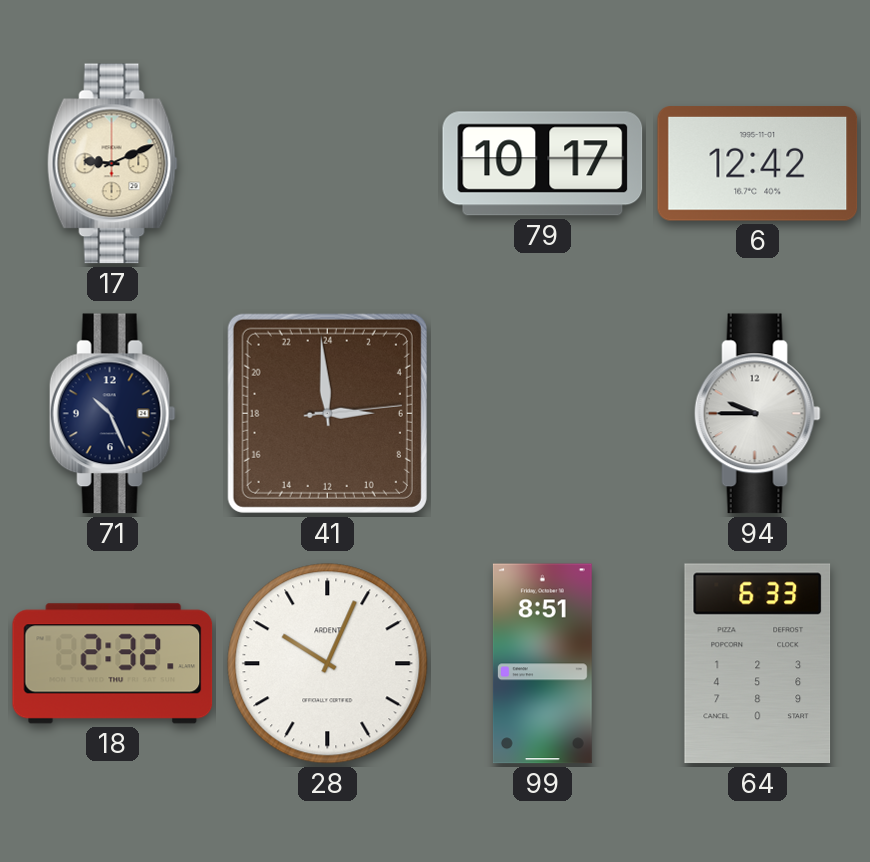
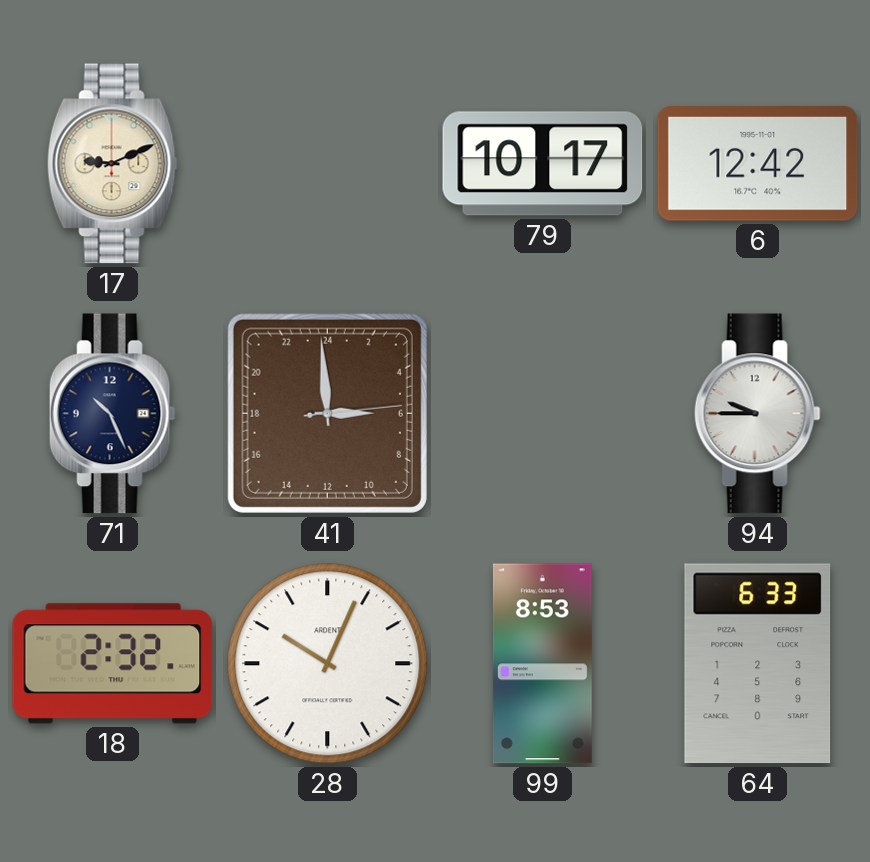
99: 8:51 -> 8:53
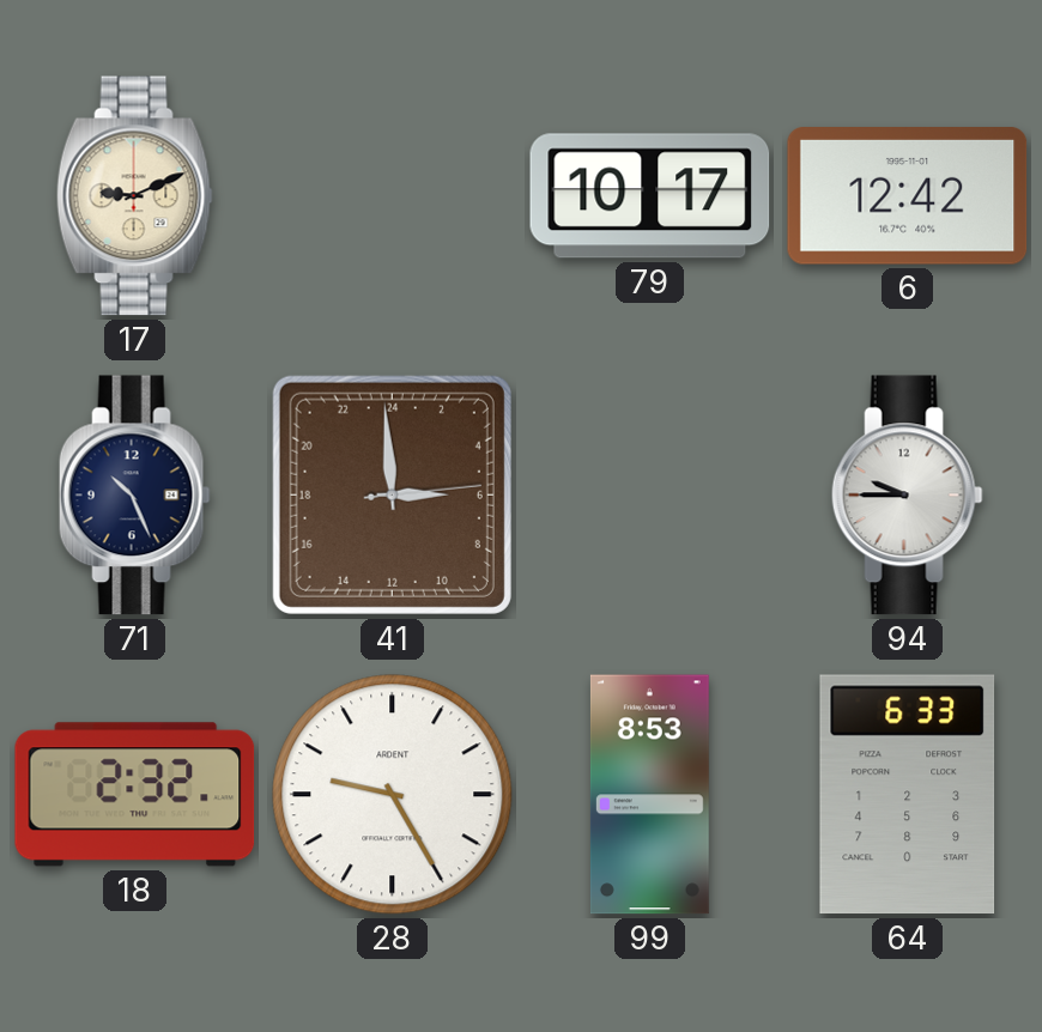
28: 10:04 -> 9:25
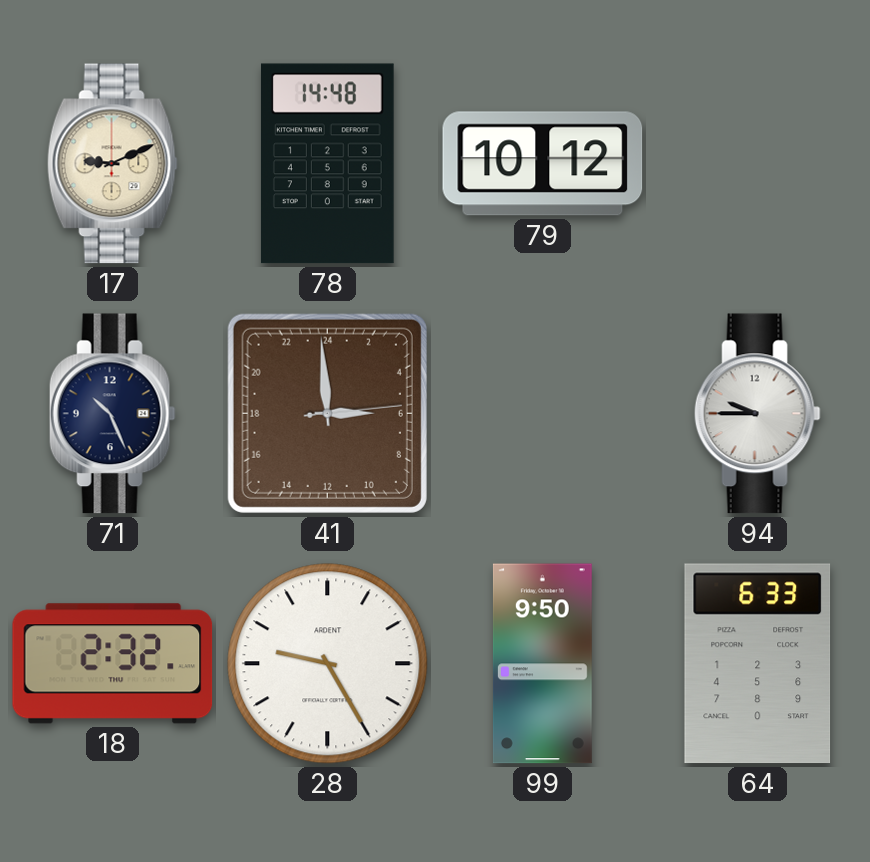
78: none -> 14:48
79: 10:17 -> 10:12
6: 12:42 -> none
99: 8:53 -> 9:50
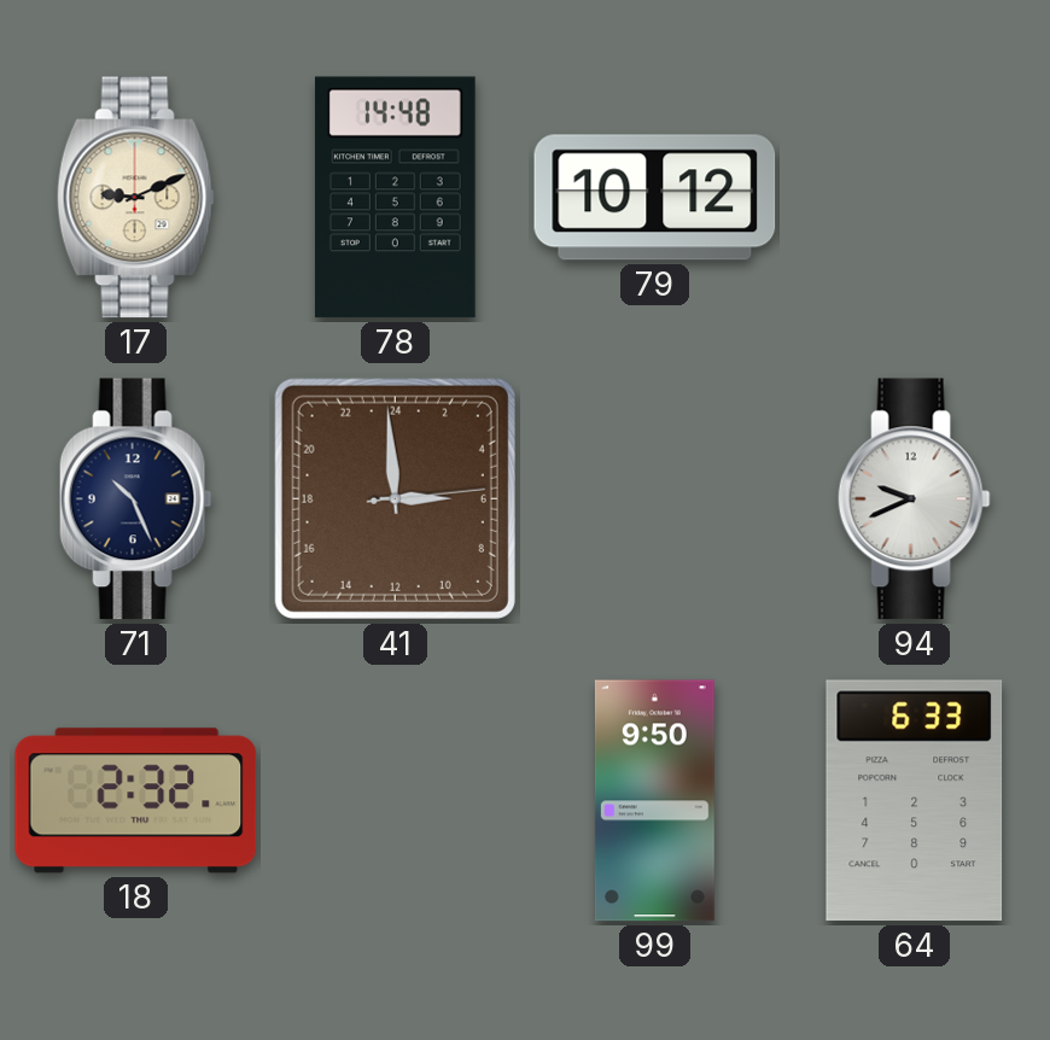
94: 9:45 -> 9:41
28: 9:25 -> none
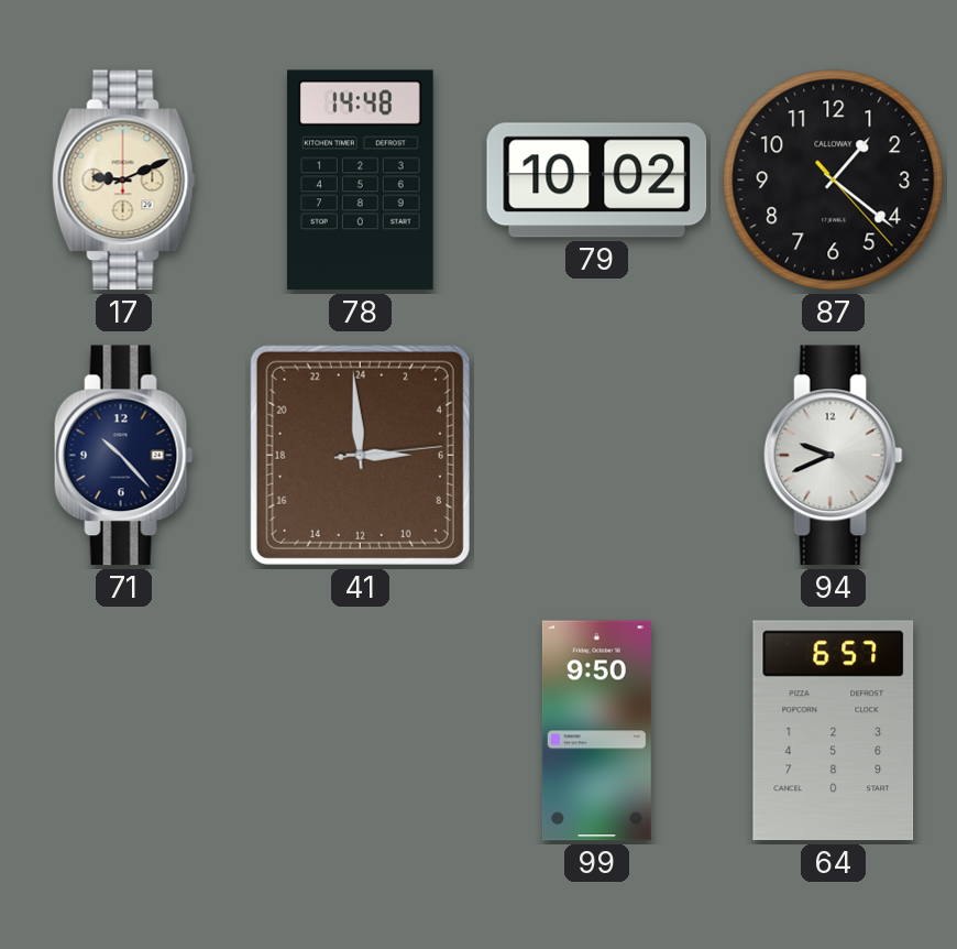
79: 10:12 -> 10:02
87: none -> 1:21
71: 10:26 -> 10:23
18: 2:32 -> none
64: 6:33 -> 6:57
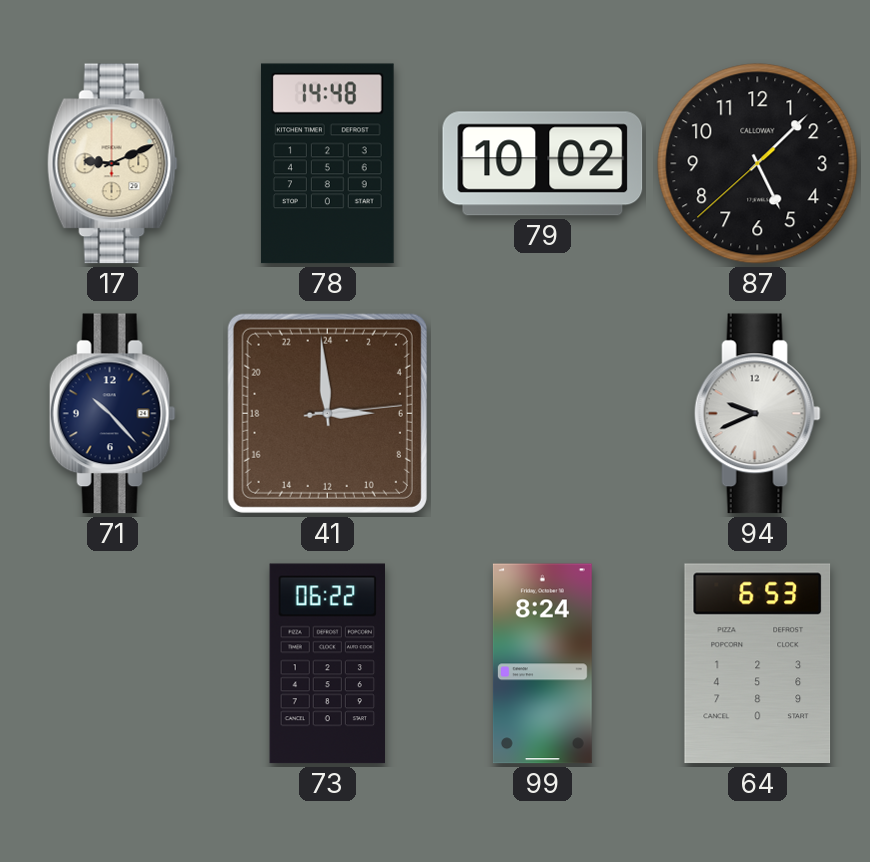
87: 1:21 -> 5:07
73: none -> 06:22
99: 9:50 -> 8:24
64: 6:57 -> 6:53
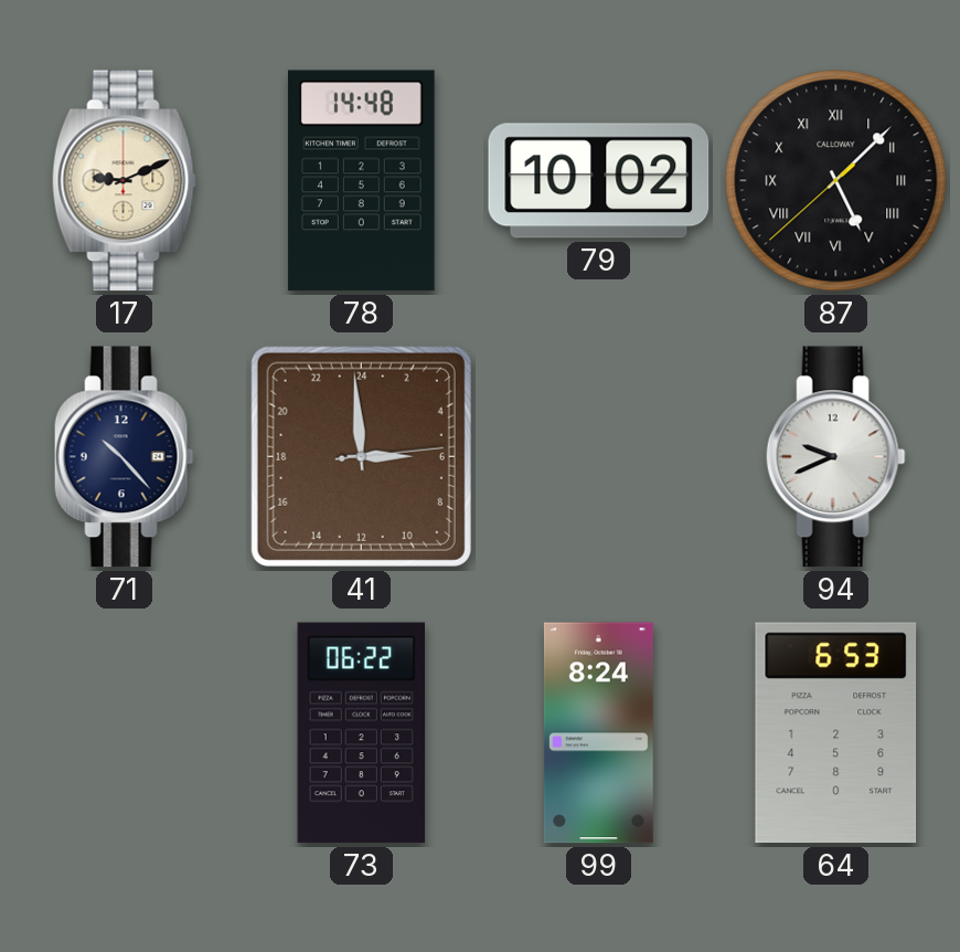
87 numerals: Arabic -> Roman
